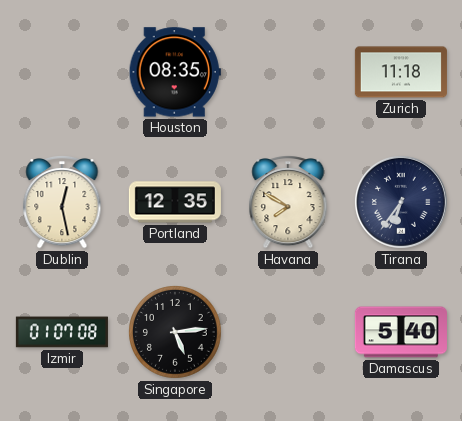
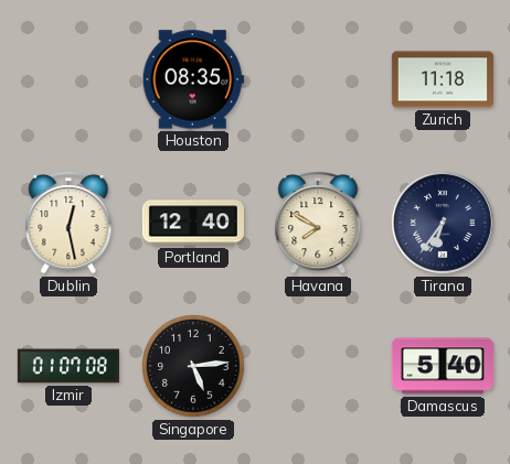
Portland: 12:35 -> 12:40
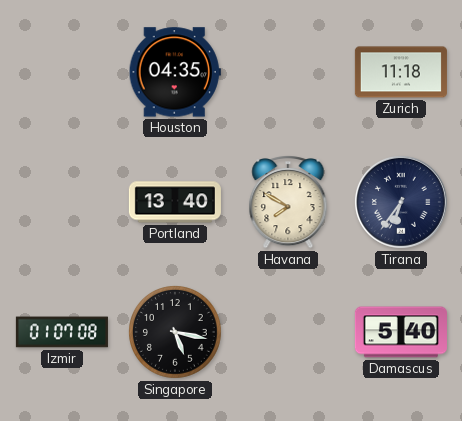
Houston: 08:35 -> 04:35
Dublin: 12:28 -> none
Portland: 12:40 -> 13:40
Singapore: 5:14 -> 5:17
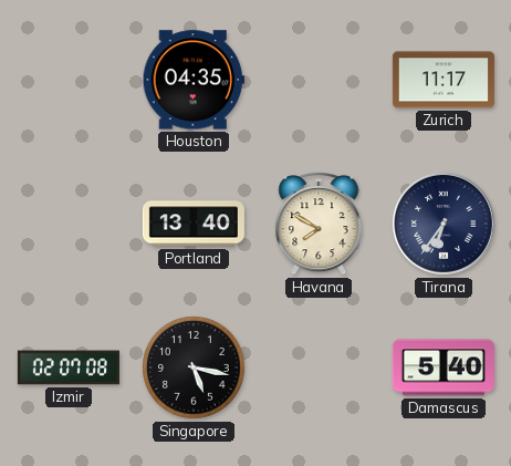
Zurich: 11:18 -> 11:17
Izmir: 01:07 -> 02:07
